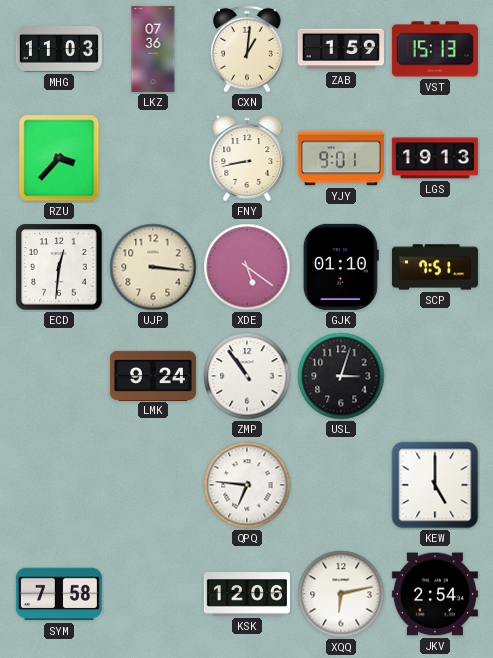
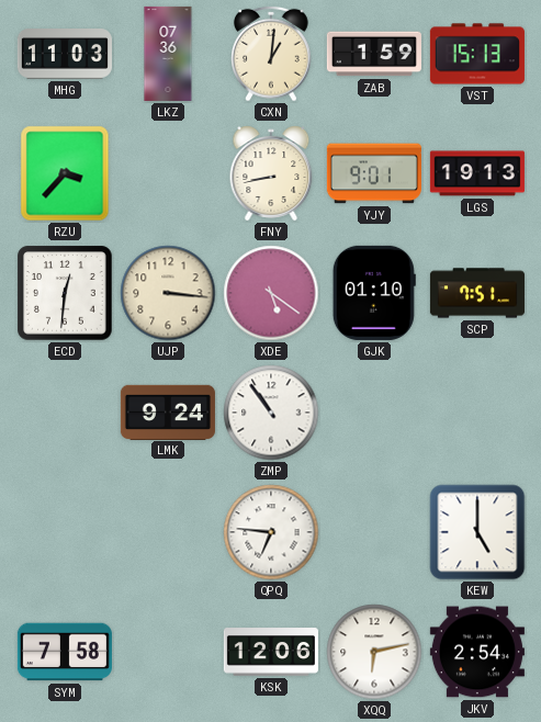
USL: 3:03 -> none
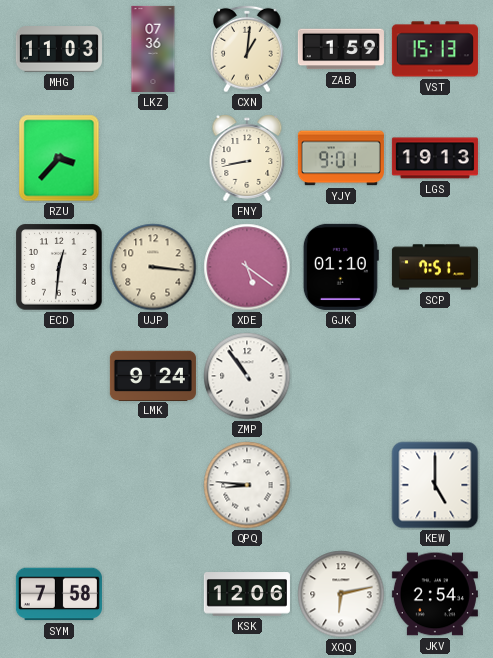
QPQ: 6:46 -> 8:46
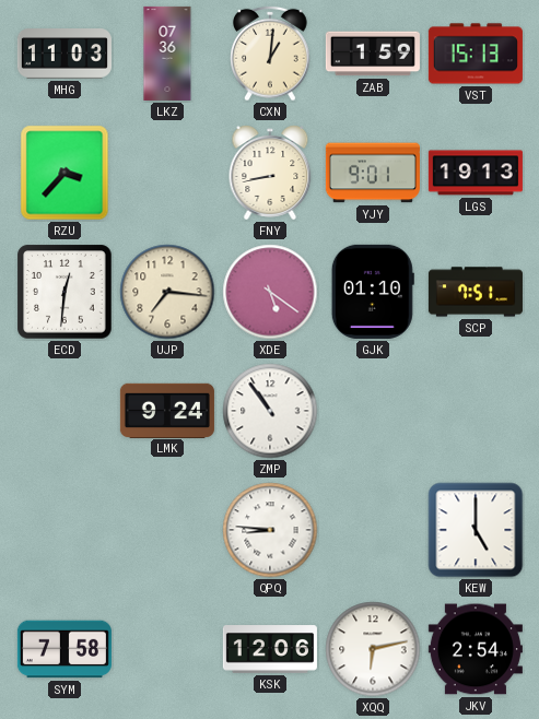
UJP: 3:16 -> 7:16
